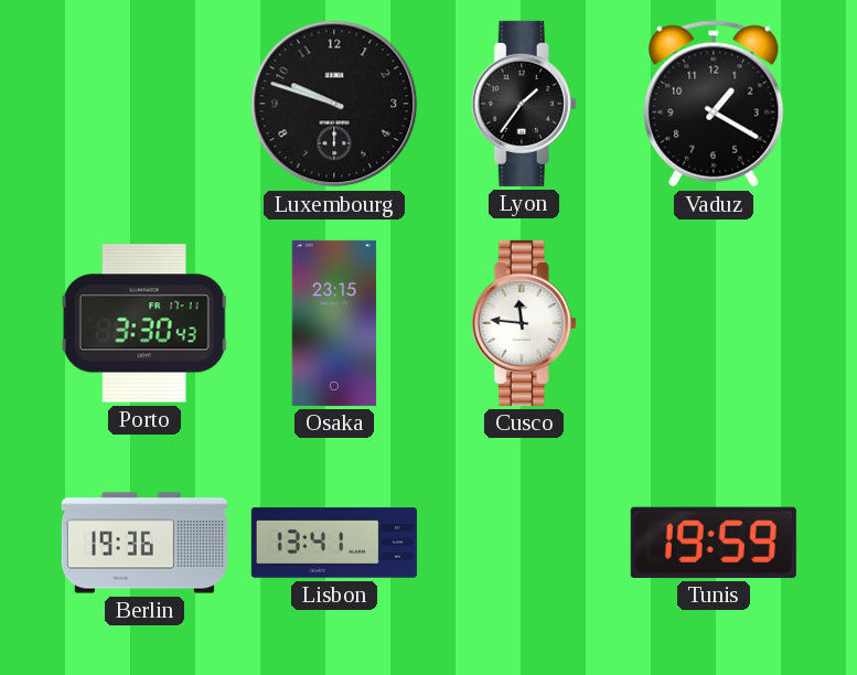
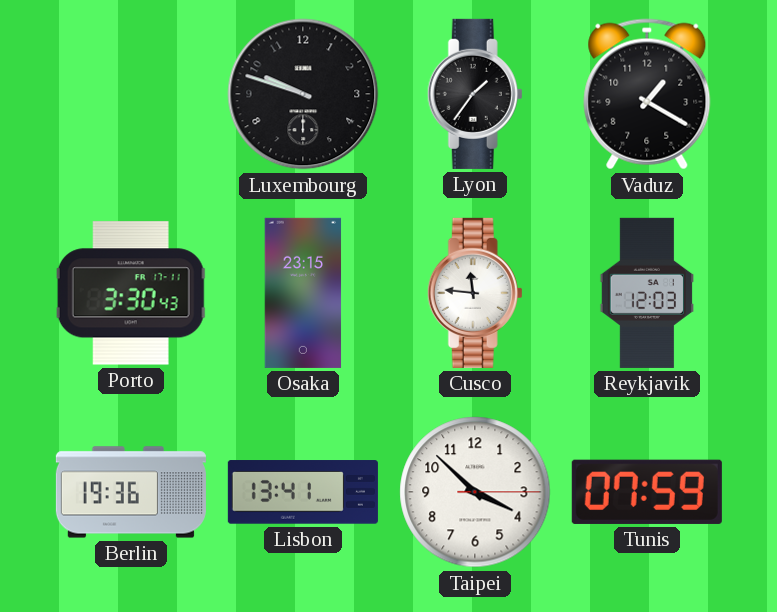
Reykjavik: none -> 12:03
Taipei: none -> 3:52
Tunis: 19:59 -> 07:59
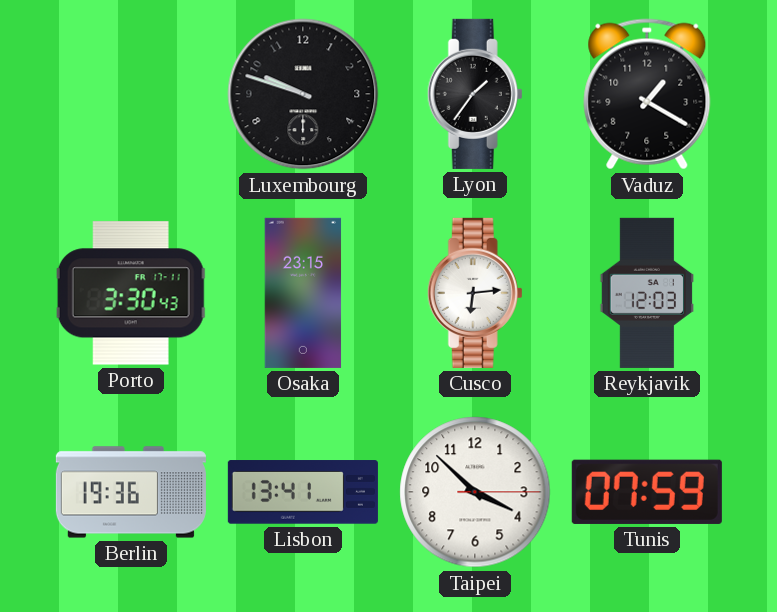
Cusco: 11:46 -> 6:14
